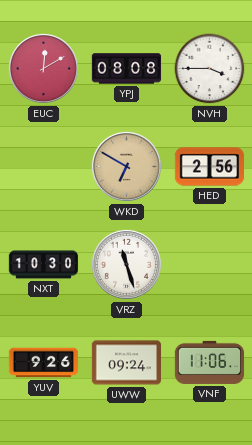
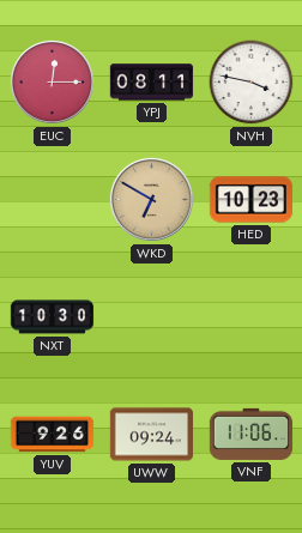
EUC: 12:10 -> 12:15
YPJ: 08:08 -> 08:11
NVH: 3:45 -> 3:47
HED: 2:56 -> 10:23
VRZ: 11:27 -> none
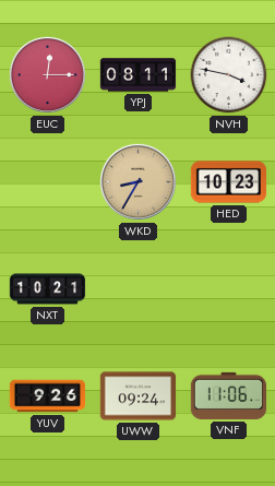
WKD: 6:50 -> 8:35
NXT: 10:30 -> 10:21
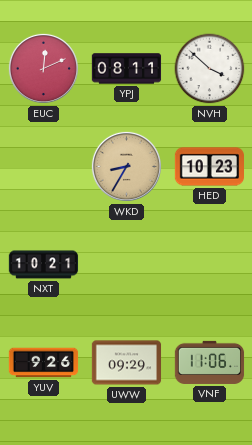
EUC: 12:15 -> 12:11
NVH: 3:47 -> 3:52
UWW: 09:24 -> 09:29
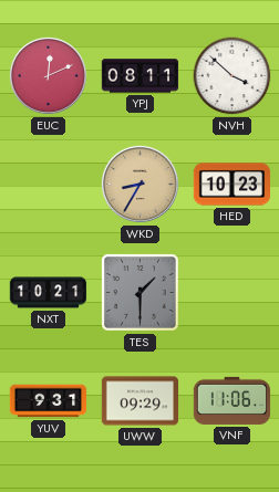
TES: none -> 1:30
YUV: 9:26 -> 9:31
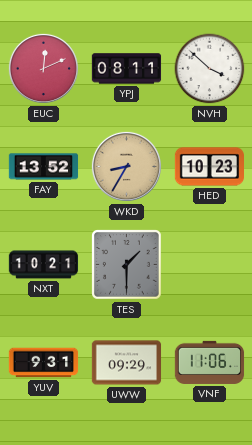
FAY: none -> 13:52
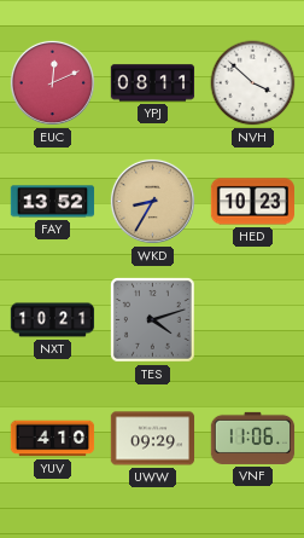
TES: 1:30 -> 4:12
YUV: 9:31 -> 4:10
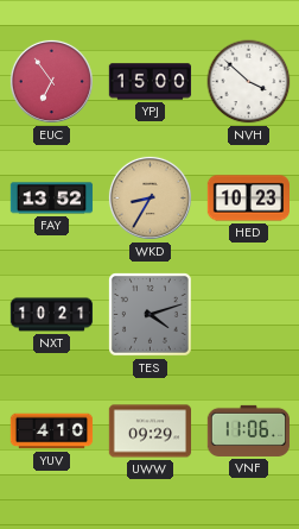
EUC: 12:11 -> 6:54
YPJ: 08:11 -> 15:00
